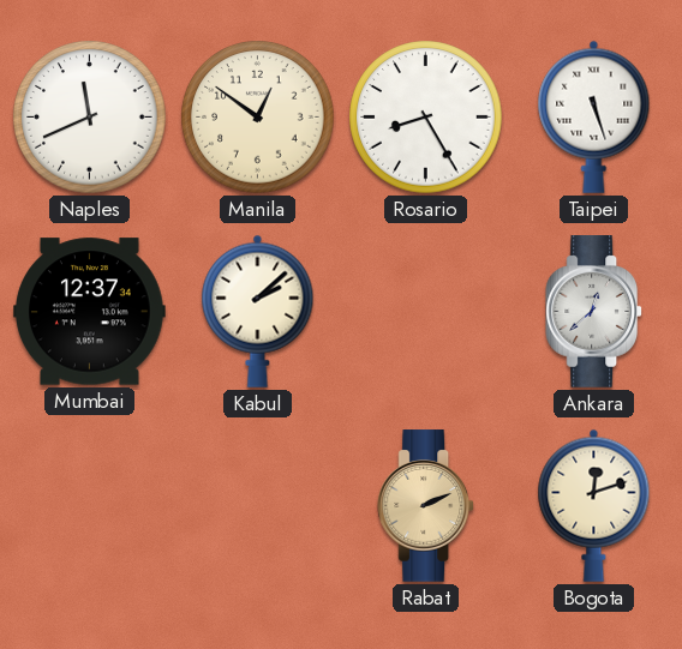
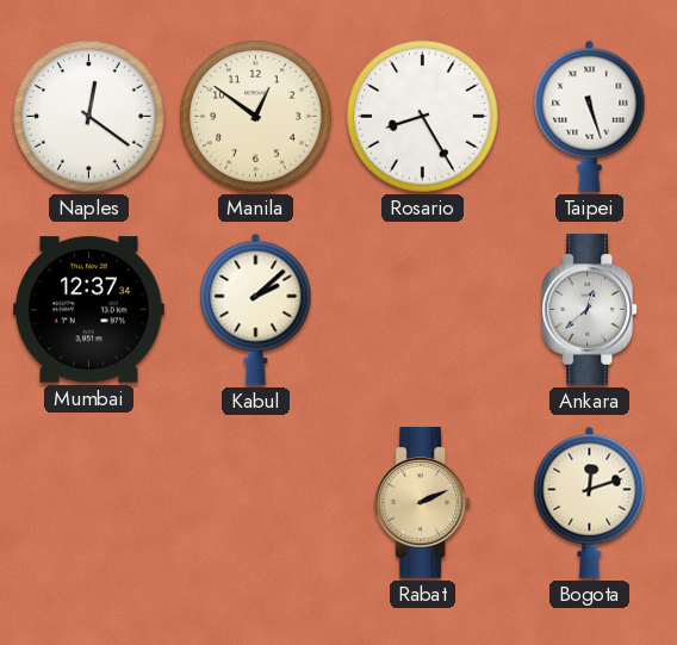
Naples: 11:41 -> 12:21
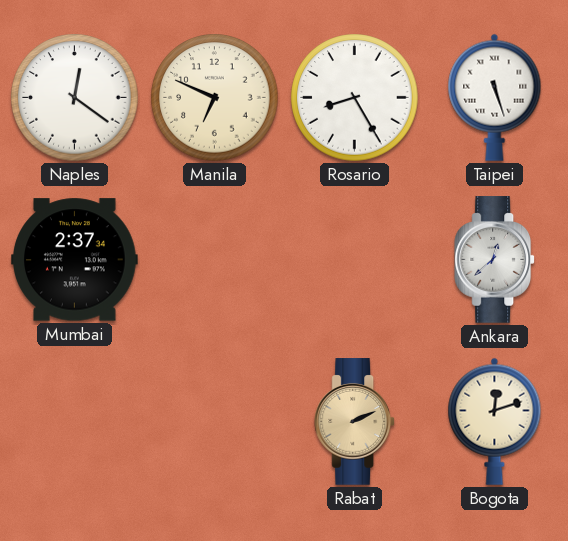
Manila: 12:51 -> 6:49
Mumbai: 12:37 -> 2:37
Kabul: 2:08 -> none
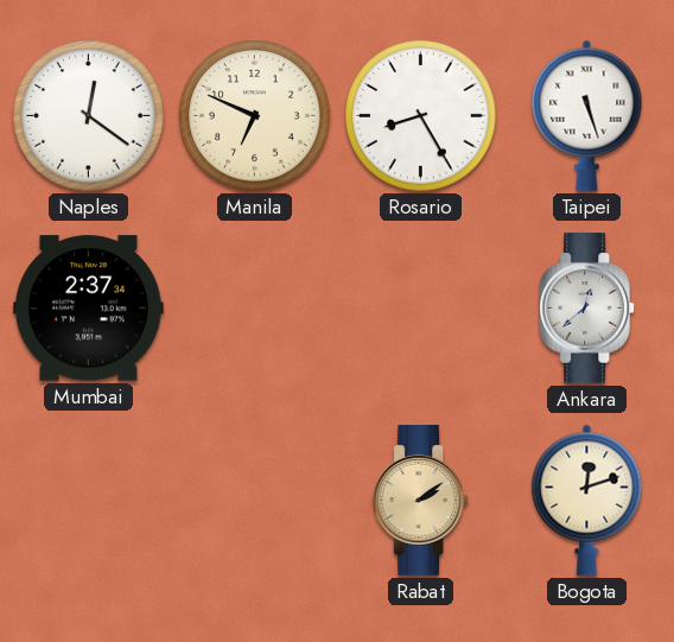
Rabat: 2:11 -> 2:09
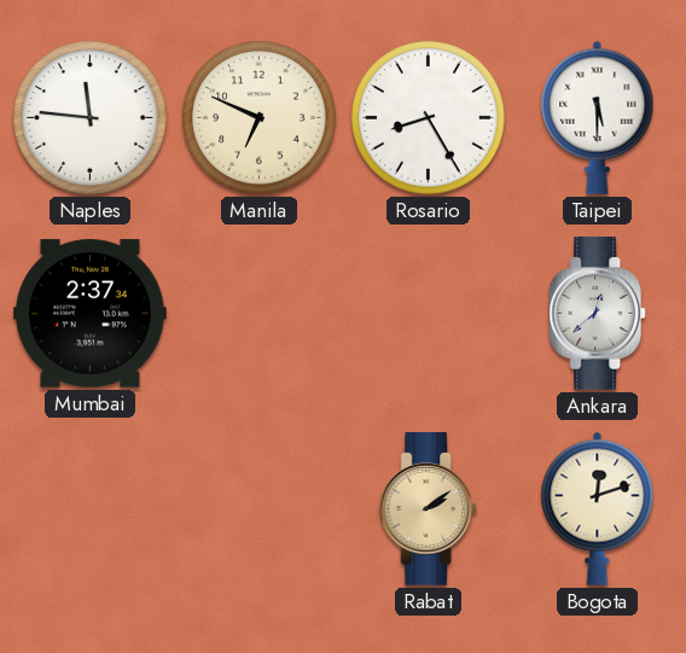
Naples: 12:21 -> 11:46
Taipei: 5:27 -> 5:30
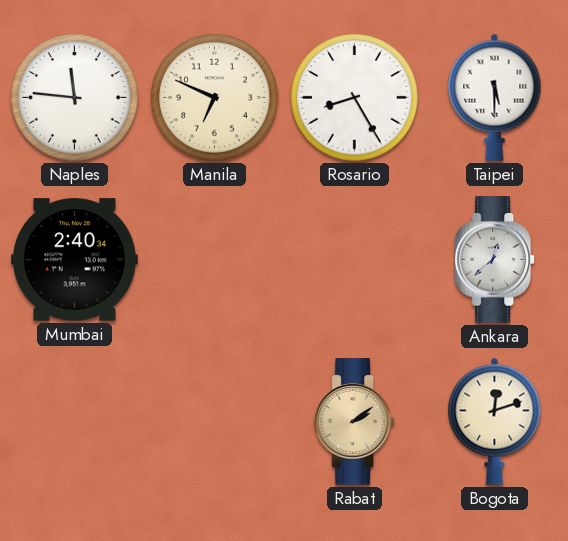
Mumbai: 2:37 -> 2:40
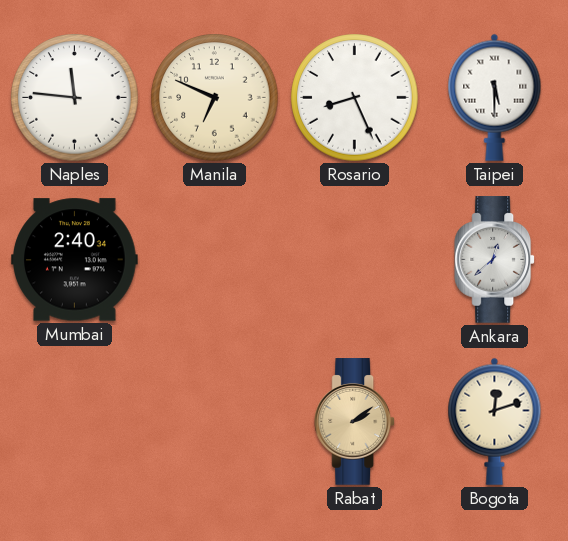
Rosario: 8:25 -> 8:26
